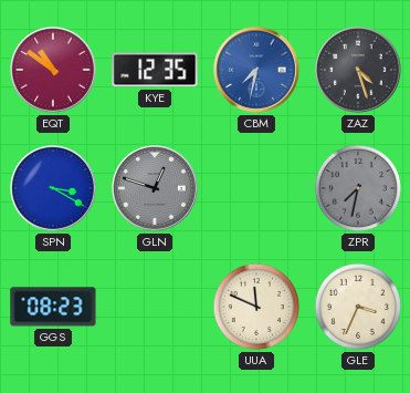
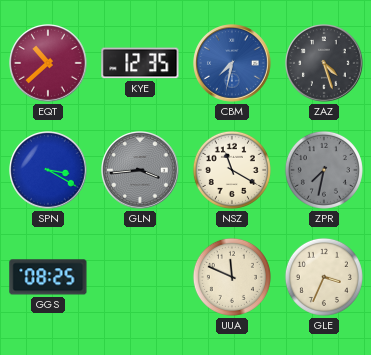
EQT: 10:51 -> 10:38
GLN: 12:48 -> 3:44
NSZ: none -> 11:20
GGS: 08:23 -> 08:25
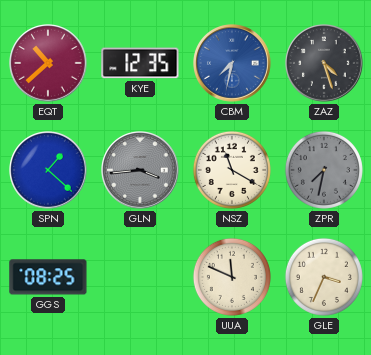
SPN: 3:20 -> 1:22
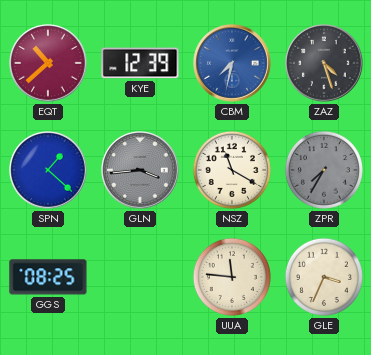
KYE: 12:35 -> 12:39
ZPR: 7:32 -> 7:35
UUA: 11:49 -> 11:46
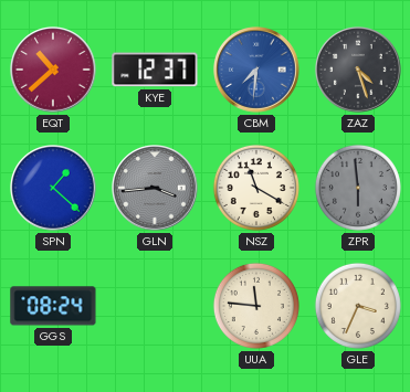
KYE: 12:39 -> 12:37
CBM: 7:32 -> 7:31
ZPR: 7:35 -> 5:59
GGS: 08:25 -> 08:24
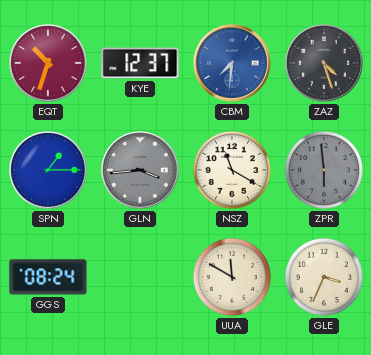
EQT: 10:38 -> 10:33
SPN: 1:22 -> 1:15
UUA: 11:46 -> 11:50
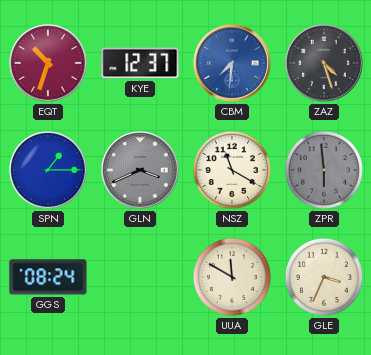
GLN: 3:44 -> 3:41
